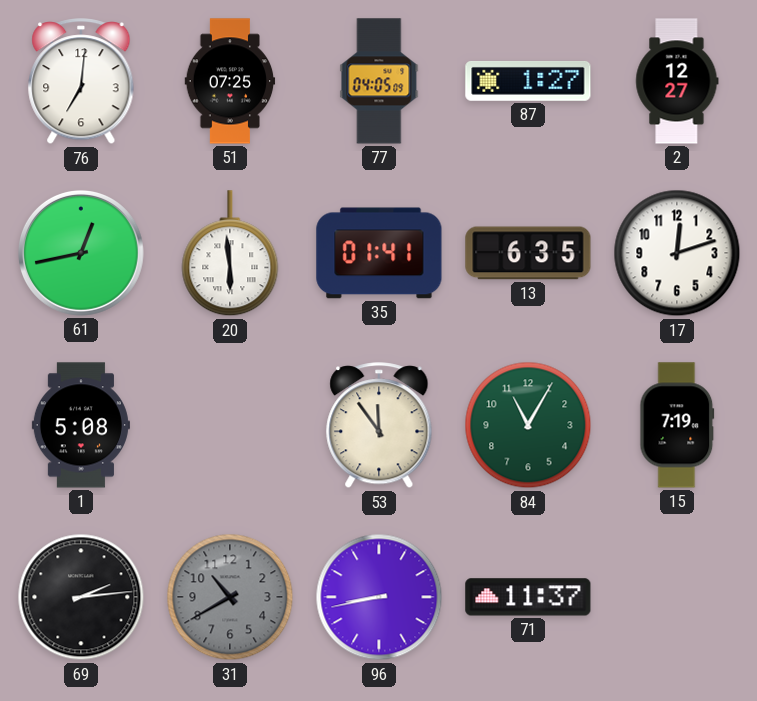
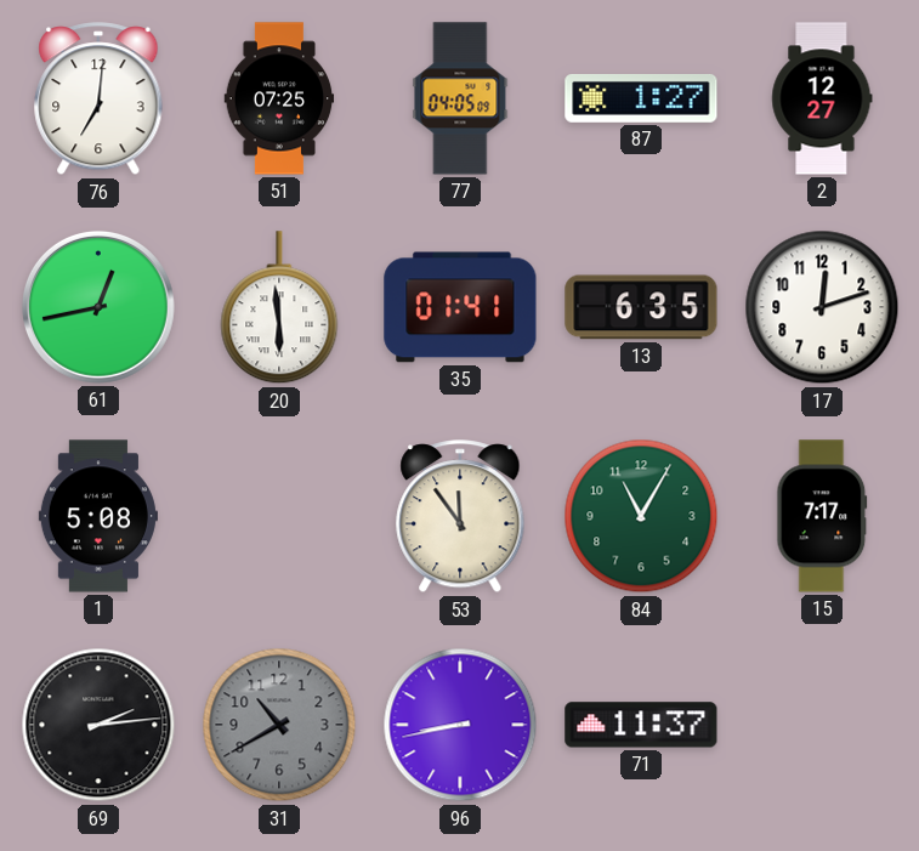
15: 7:19 -> 7:17
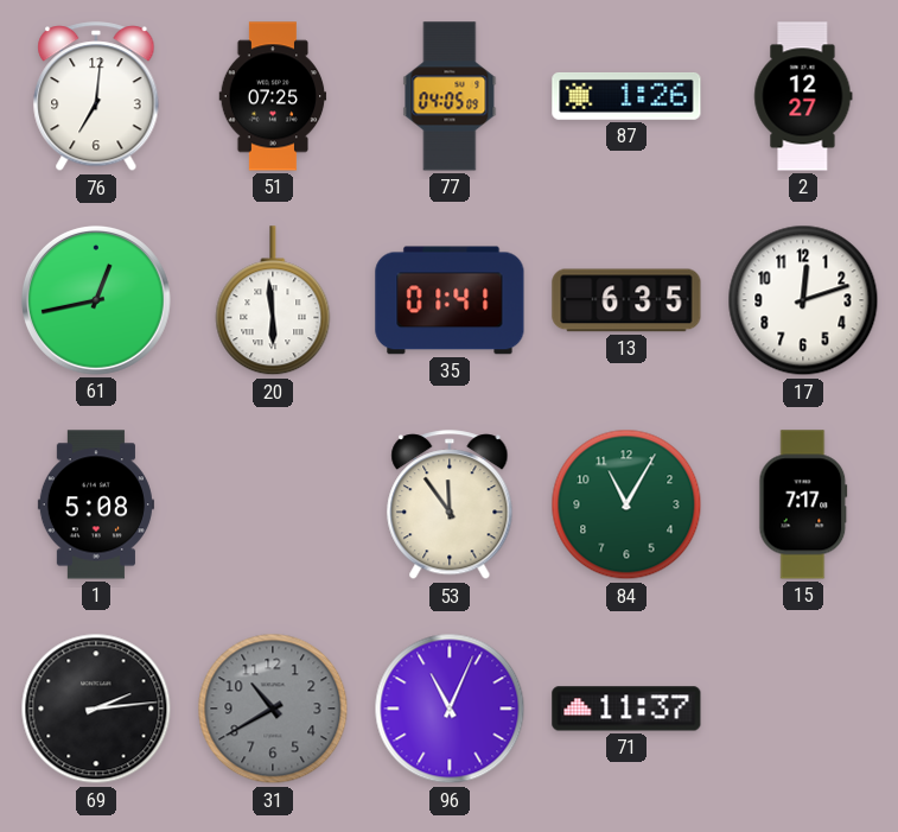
87: 1:27 -> 1:26
96: 8:43 -> 11:04
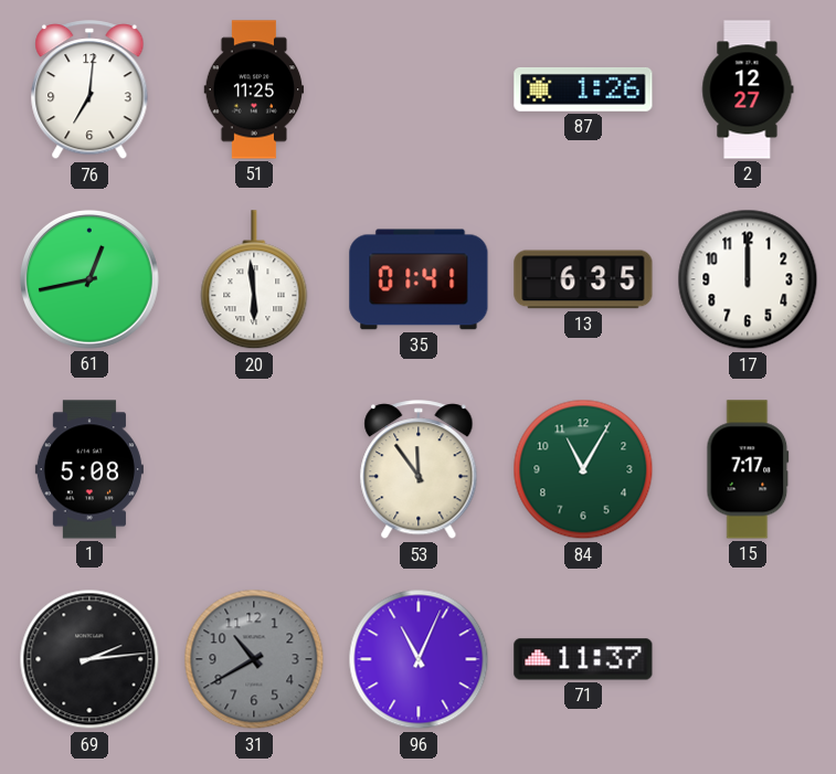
51: 07:25 -> 11:25
77: 04:05 -> none
17: 12:12 -> 12:00
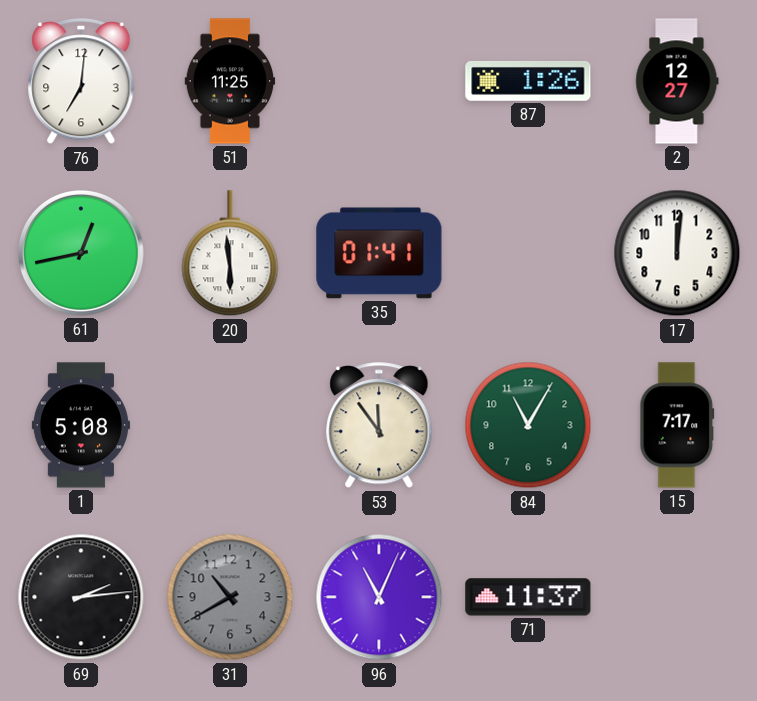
13: 6:35 -> none
17: 12:00 -> 12:01
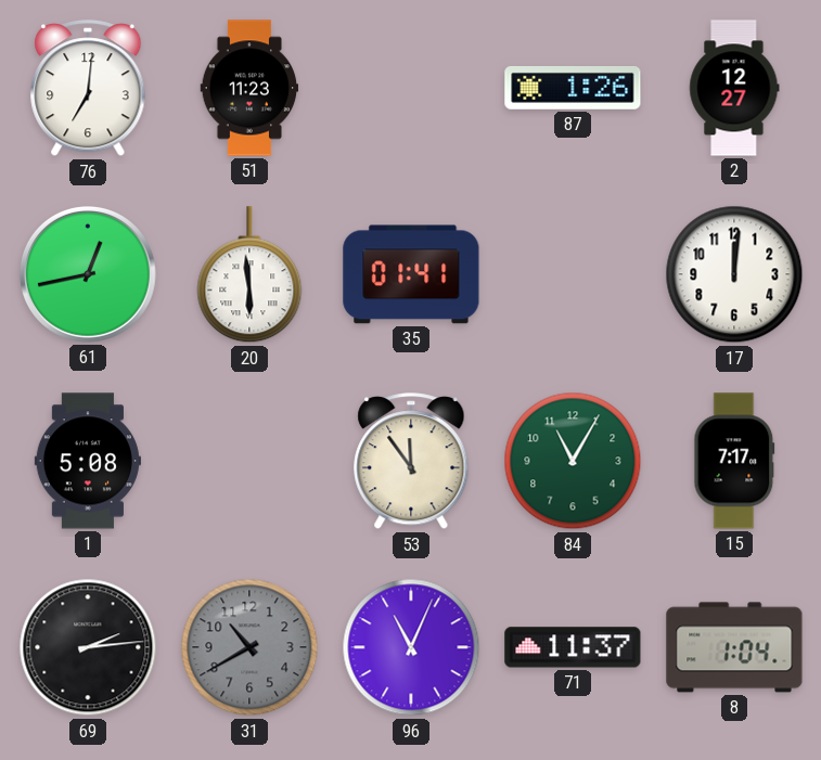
51: 11:25 -> 11:23
8: none -> 1:04
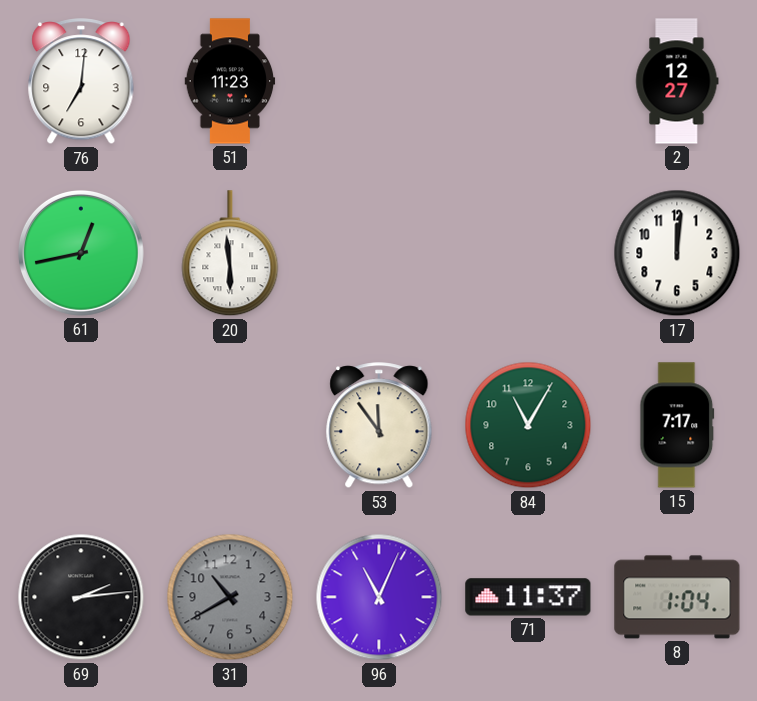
87: 1:26 -> none
35: 01:41 -> none
1: 5:08 -> none
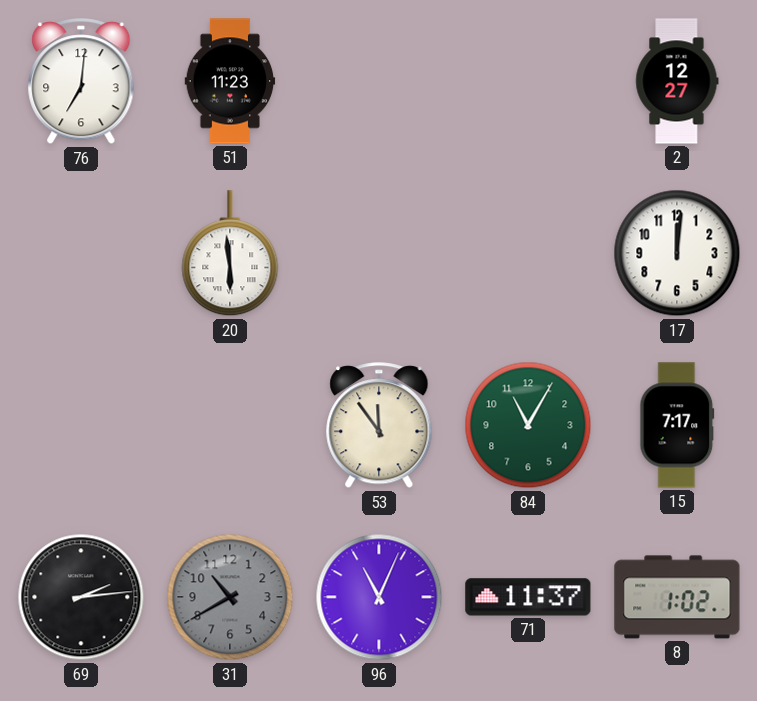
61: 12:43 -> none
8: 1:04 -> 1:02
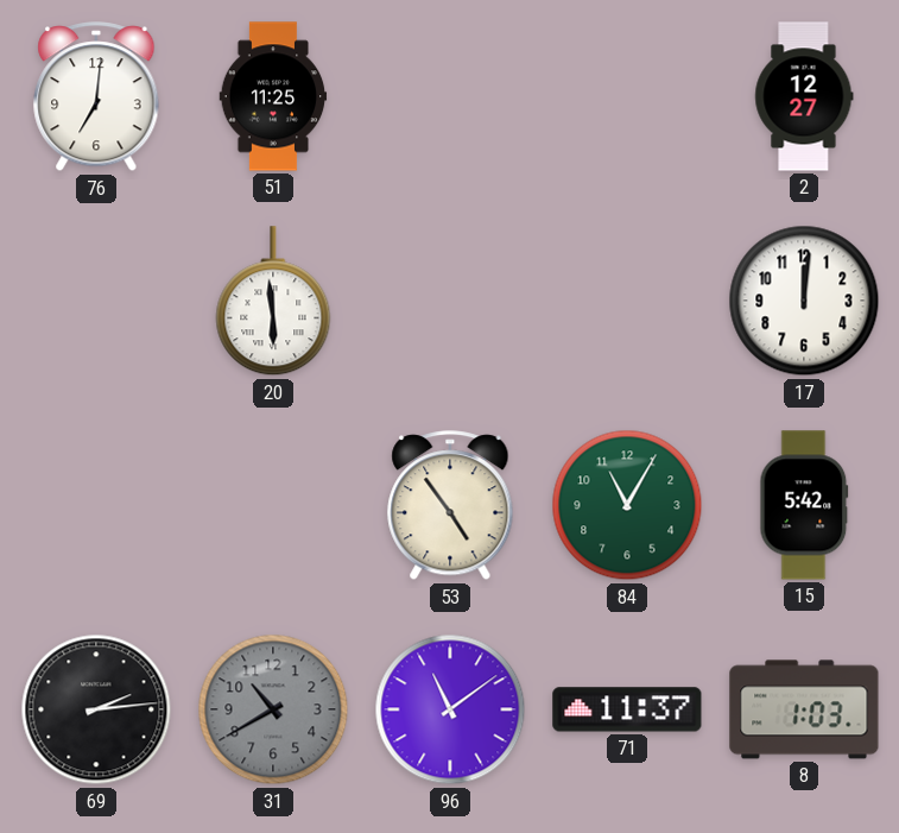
51: 11:23 -> 11:25
53: 11:54 -> 4:54
15: 7:17 -> 5:42
96: 11:04 -> 11:09
8: 1:02 -> 1:03
